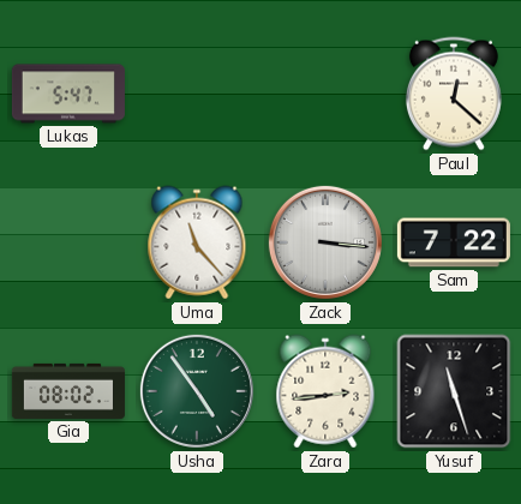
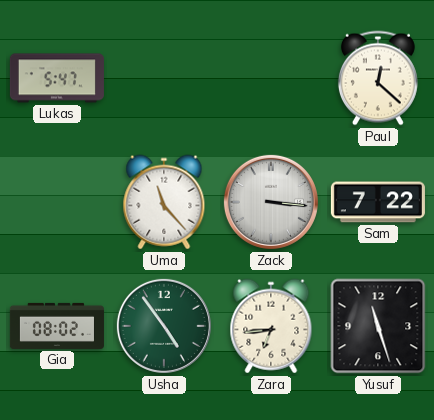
Zara: 2:44 -> 6:44
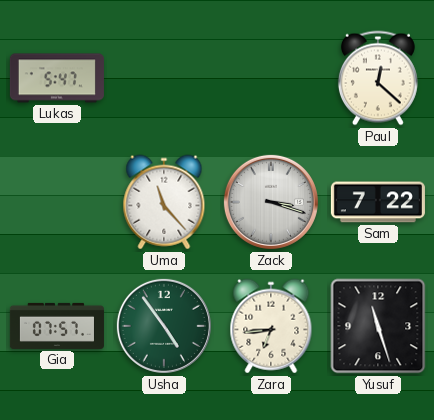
Zack: 3:16 -> 3:18
Gia: 08:02 -> 07:57
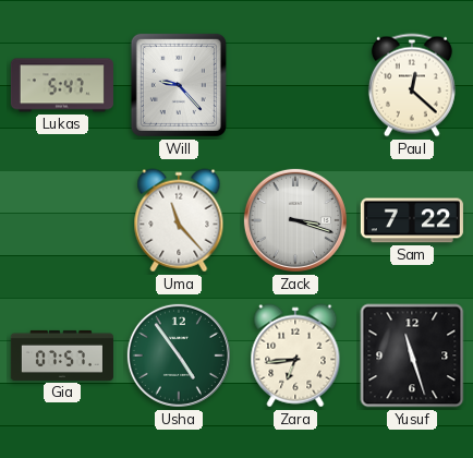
Will: none -> 9:23
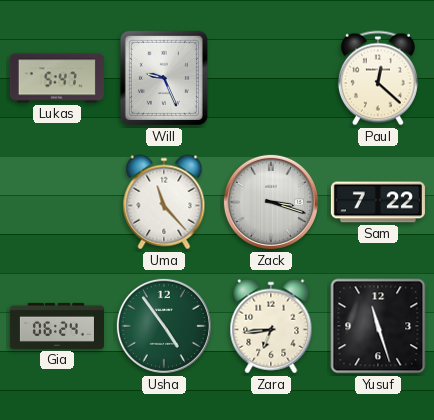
Will: 9:23 -> 9:26
Gia: 07:57 -> 06:24
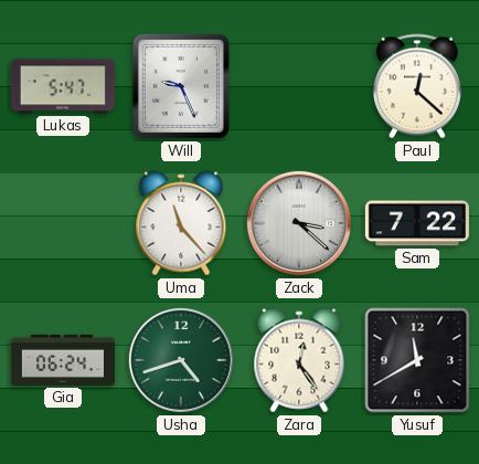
Zack: 3:18 -> 3:22
Usha: 4:54 -> 4:42
Zara: 6:44 -> 12:24
Yusuf: 11:27 -> 11:40
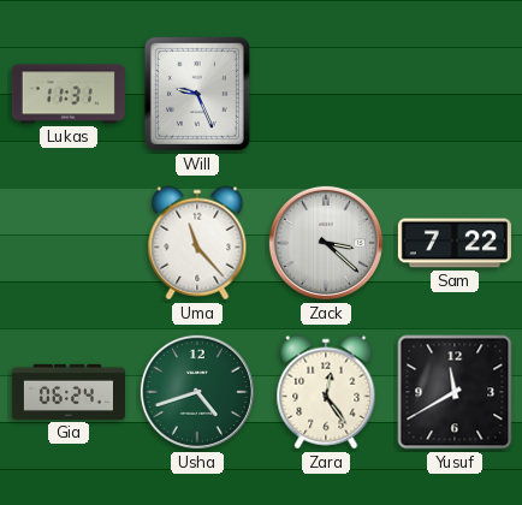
Lukas: 5:47 -> 11:31
Paul: 12:22 -> none
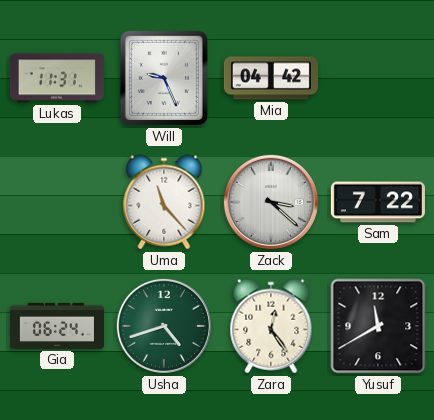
Mia: none -> 04:42
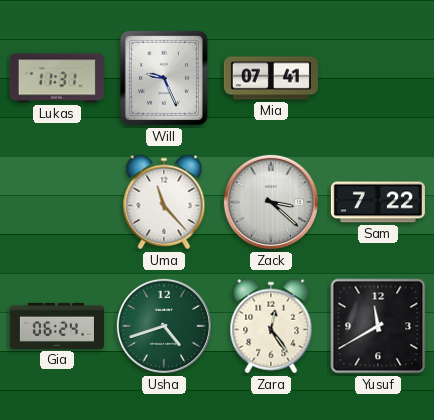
Mia: 04:42 -> 07:41
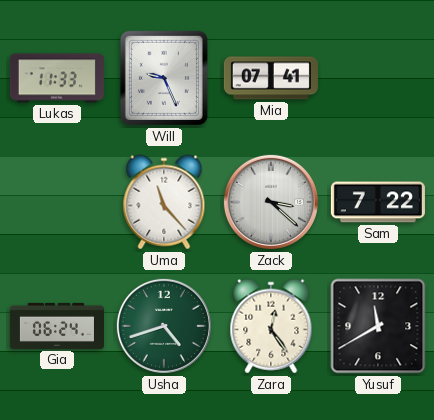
Lukas: 11:31 -> 11:33
